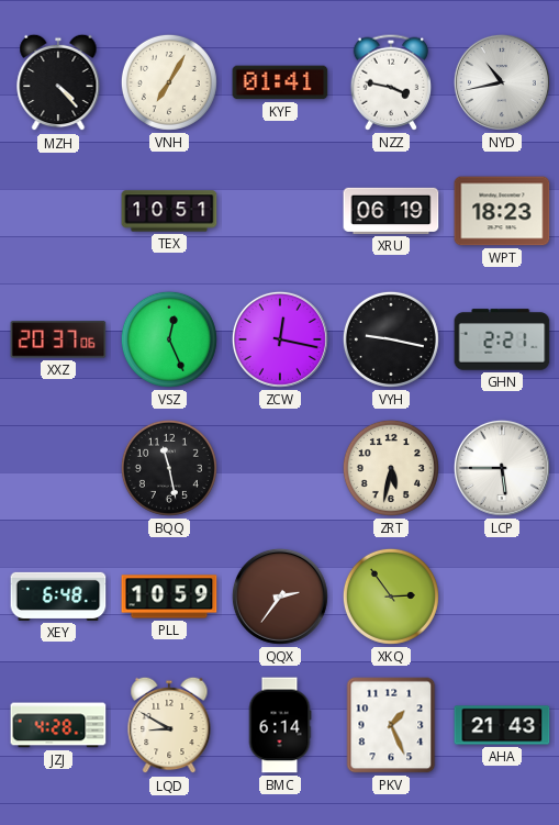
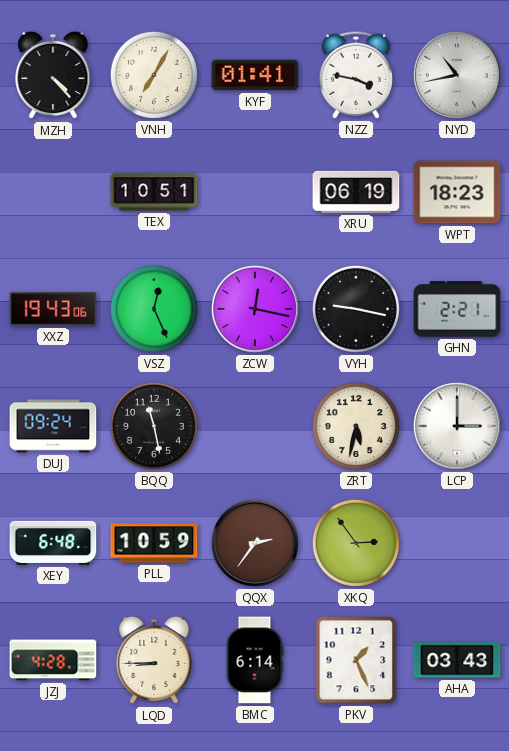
XXZ: 20:37 -> 19:43
DUJ: none -> 09:24
LCP: 5:45 -> 3:00
LQD: 8:50 -> 8:45
AHA: 21:43 -> 03:43
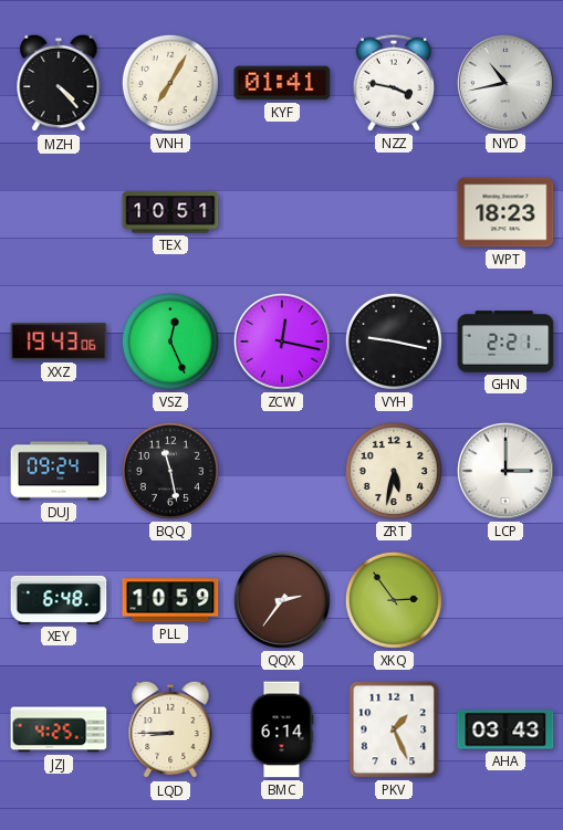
XRU: 06:19 -> none
JZJ: 4:28 -> 4:25
